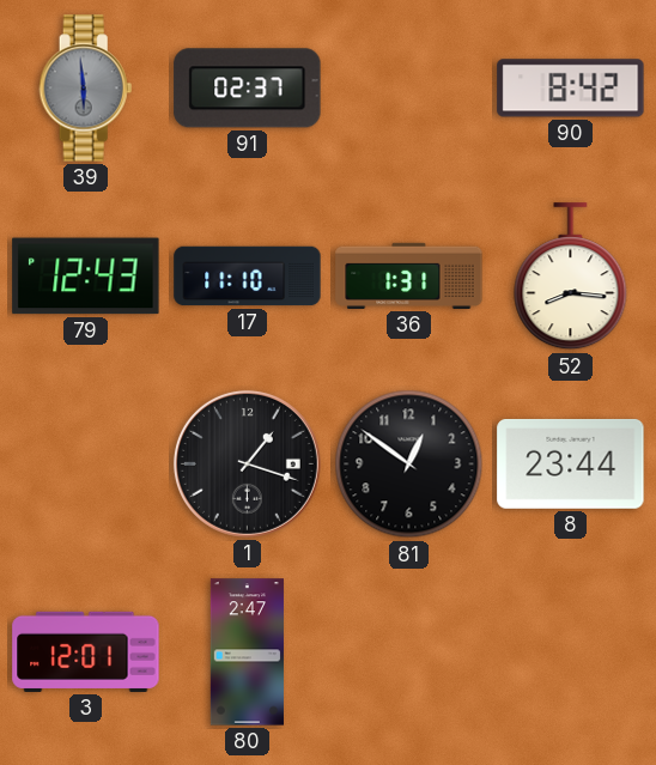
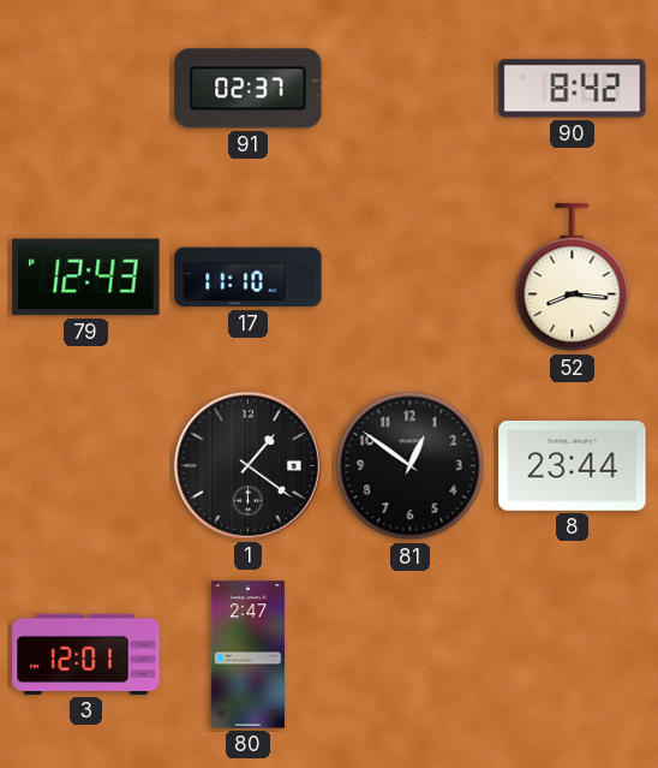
39: 5:59 -> none
36: 1:31 -> none
1: 1:18 -> 1:21
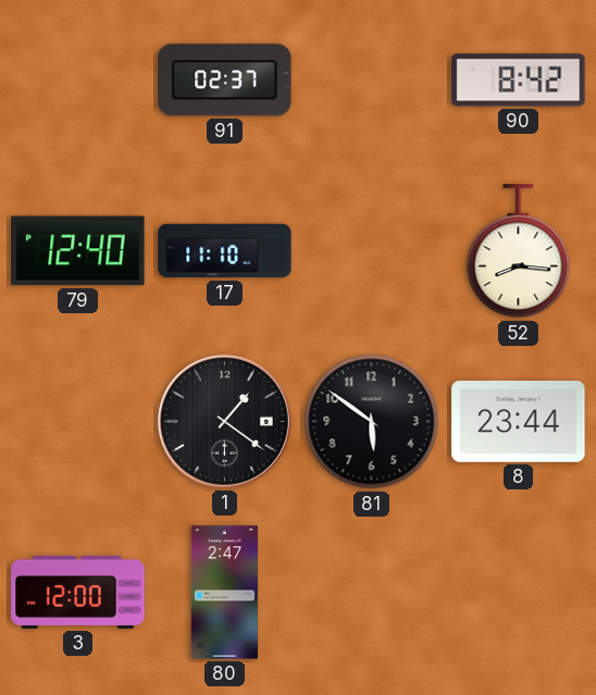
79: 12:43 -> 12:40
81: 12:51 -> 5:51
3: 12:01 -> 12:00
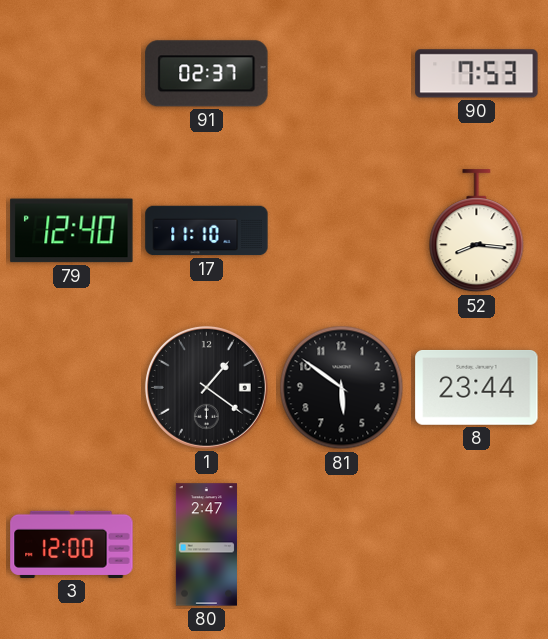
90: 8:42 -> 7:53
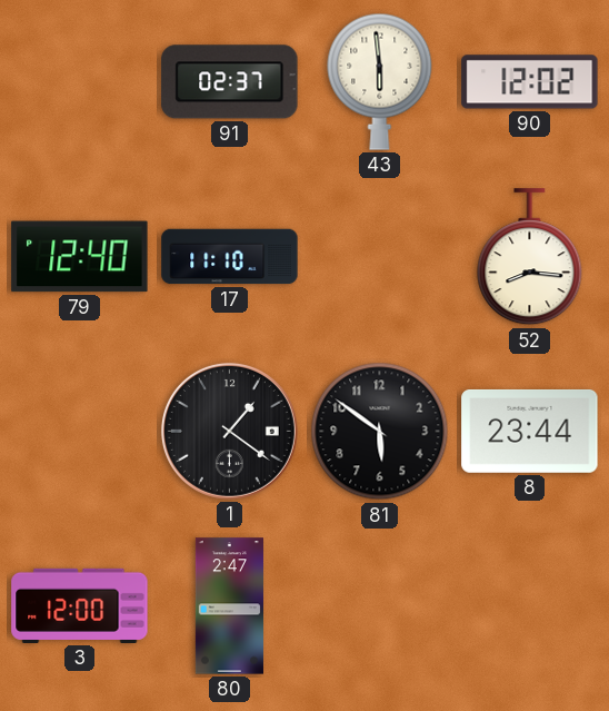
43: none -> 5:59
90: 7:53 -> 12:02
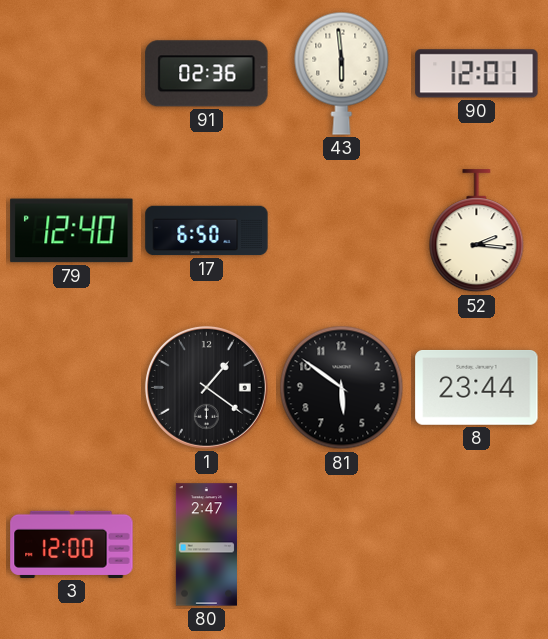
91: 02:37 -> 02:36
90: 12:02 -> 12:01
17: 11:10 -> 6:50
52: 8:16 -> 2:16
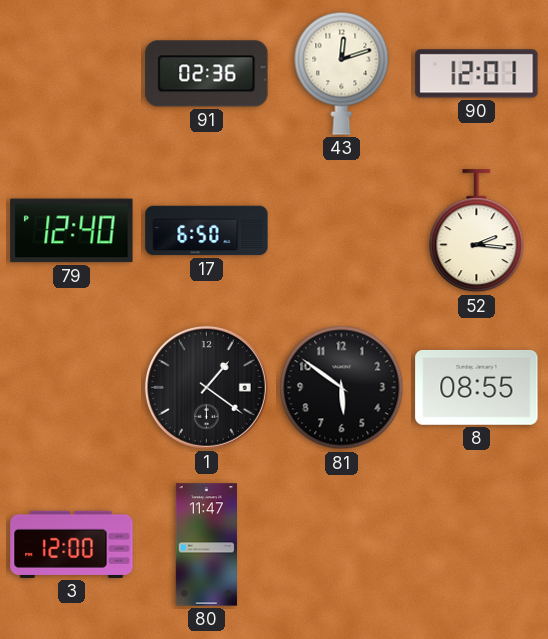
43: 5:59 -> 12:12
8: 23:44 -> 08:55
80: 2:47 -> 11:47
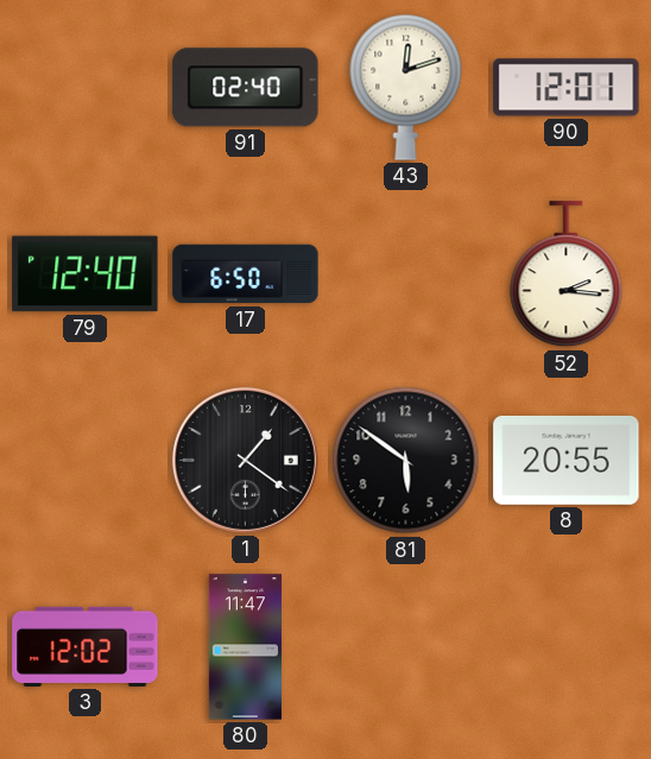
91: 02:36 -> 02:40
8: 08:55 -> 20:55
3: 12:00 -> 12:02
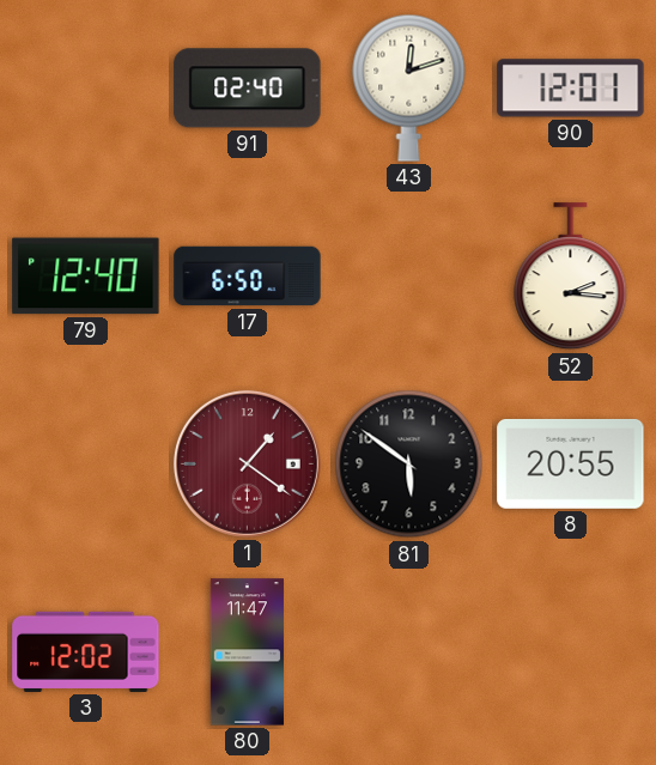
1 dial: black -> burgundy
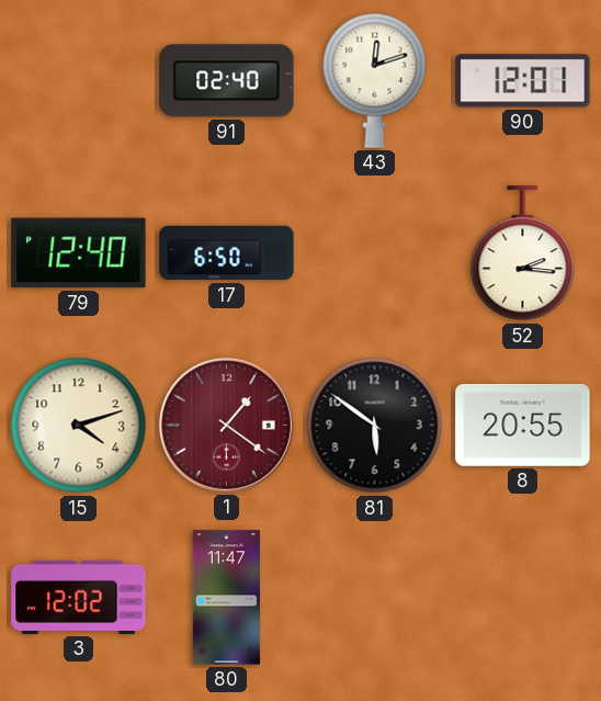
15: none -> 4:12
